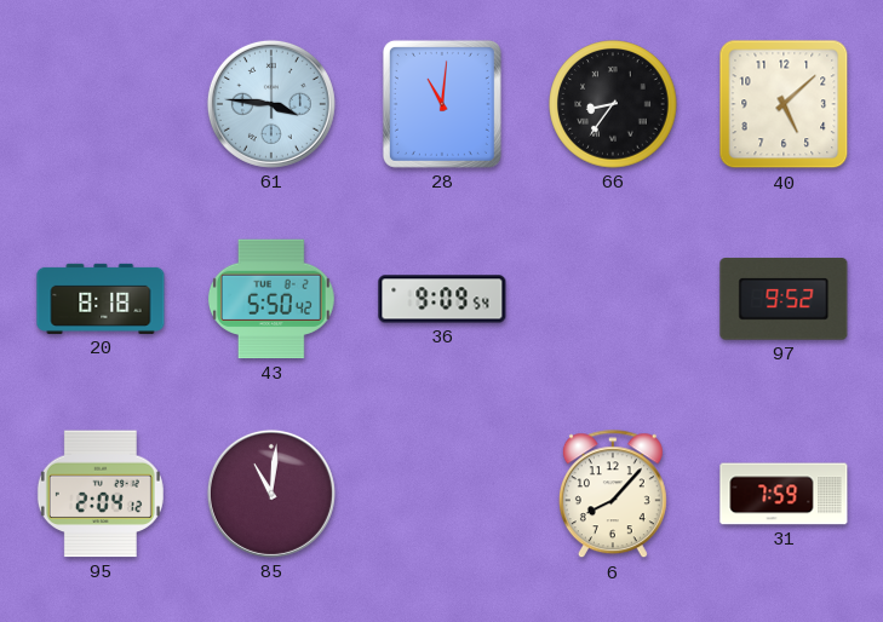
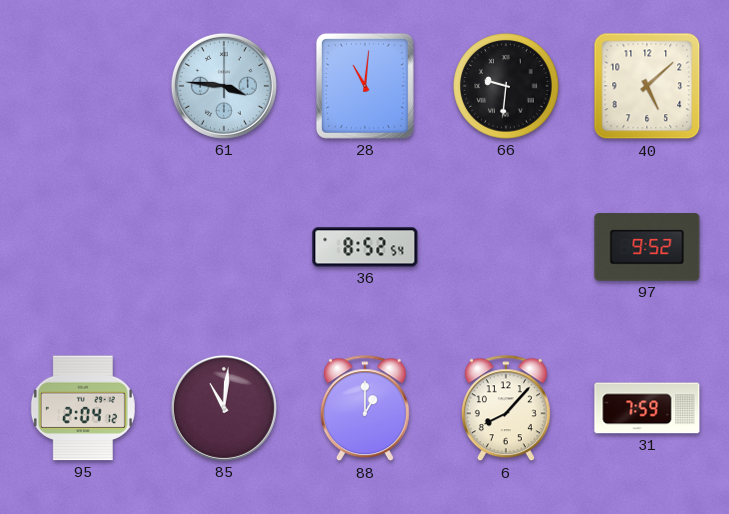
66: 8:36 -> 9:31
20: 8:18 -> none
43: 5:50 -> none
36: 9:09 -> 8:52
88: none -> 1:00
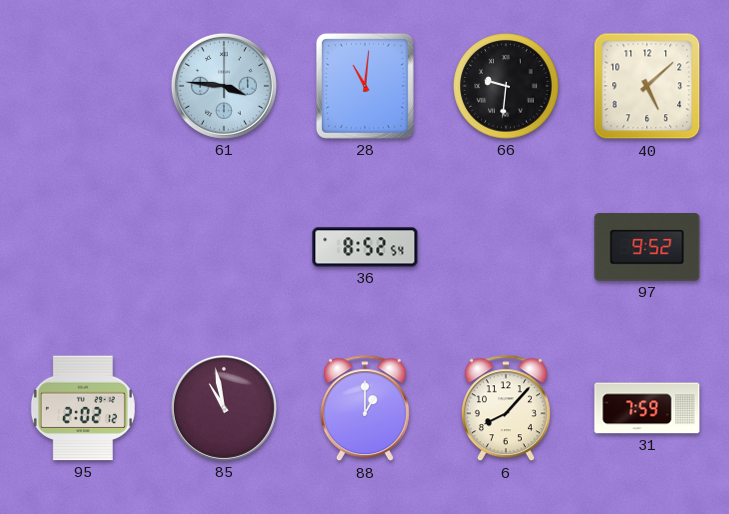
95: 2:04 -> 2:02
85: 11:01 -> 10:58
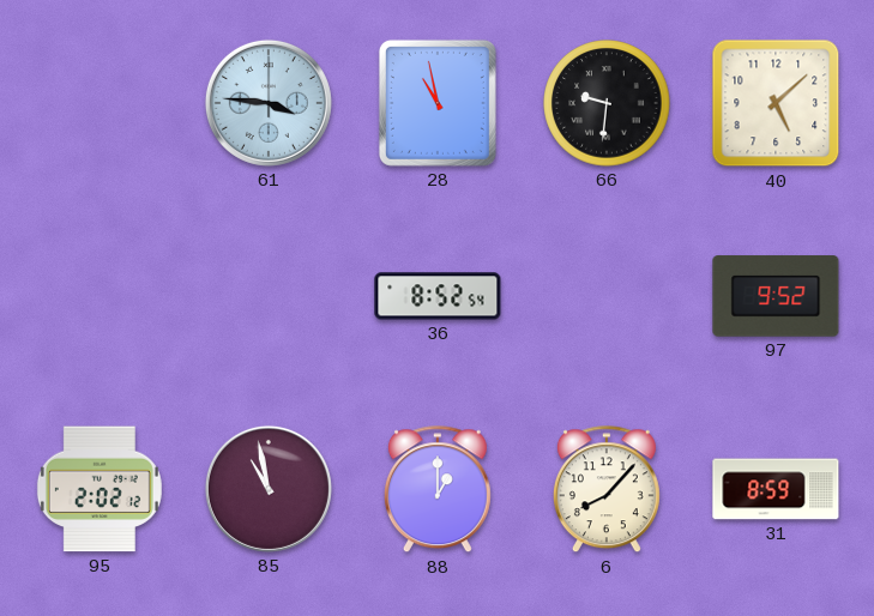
28: 11:01 -> 10:58
31: 7:59 -> 8:59
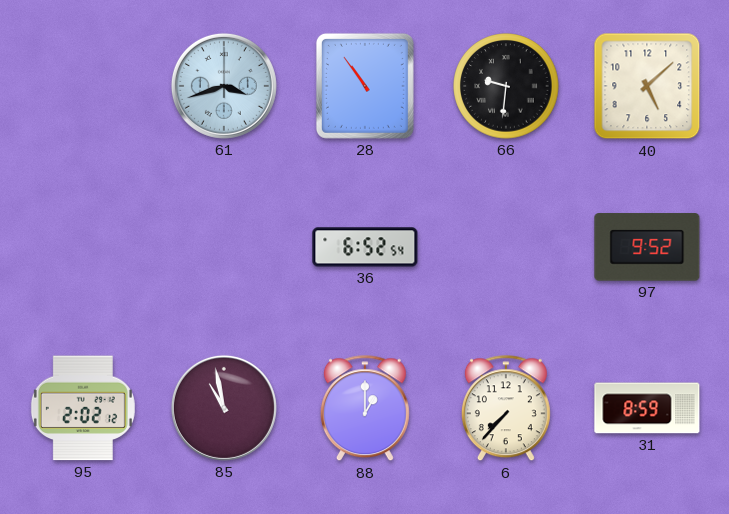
61: 3:46 -> 3:42
28: 10:58 -> 10:54
36: 8:52 -> 6:52
6: 8:07 -> 7:37
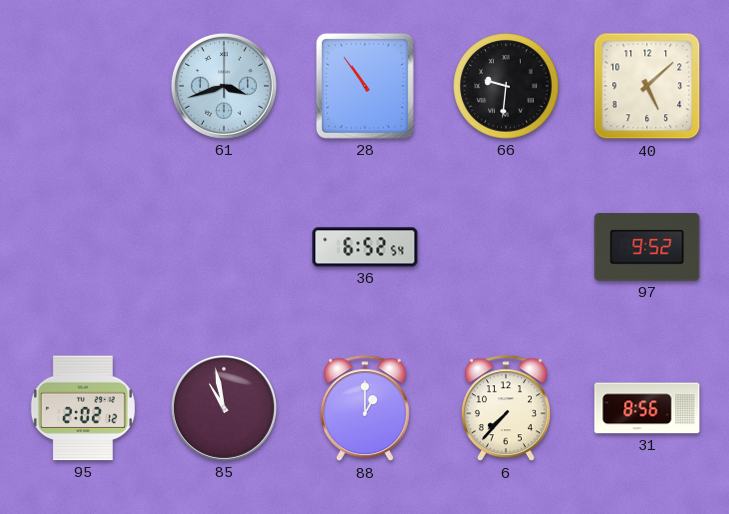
31: 8:59 -> 8:56
